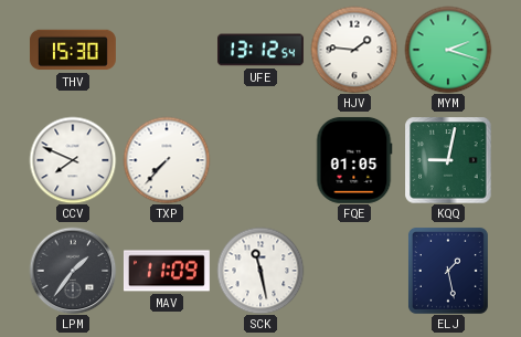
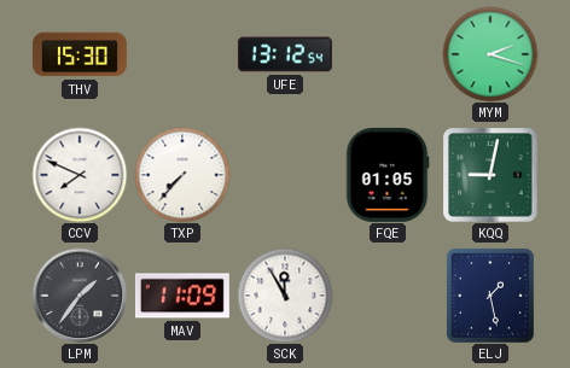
HJV: 1:46 -> none
SCK: 11:28 -> 11:55
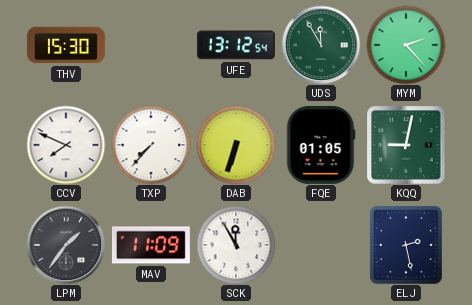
UDS: none -> 11:55
MYM: 2:18 -> 2:23
DAB: none -> 6:33
ELJ: 1:28 -> 2:28
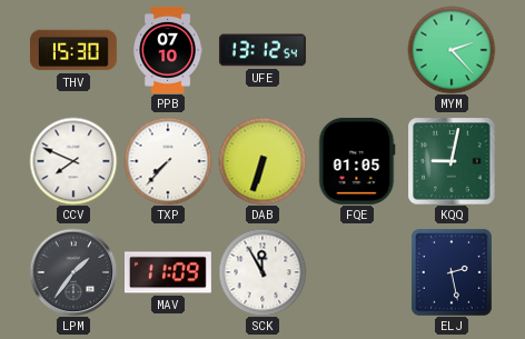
PPB: none -> 07:10
UDS: 11:55 -> none
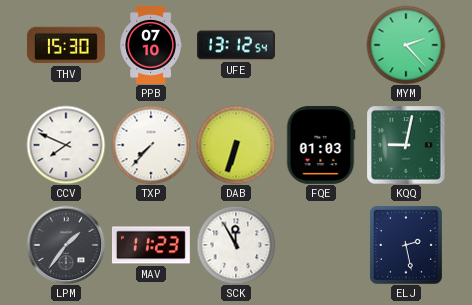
FQE: 01:05 -> 01:03
MAV: 11:09 -> 11:23
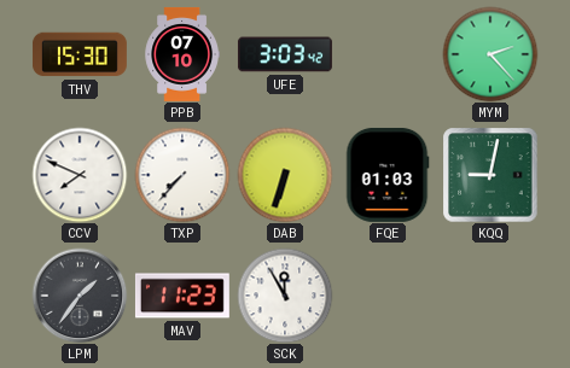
UFE: 13:12 -> 3:03
ELJ: 2:28 -> none
